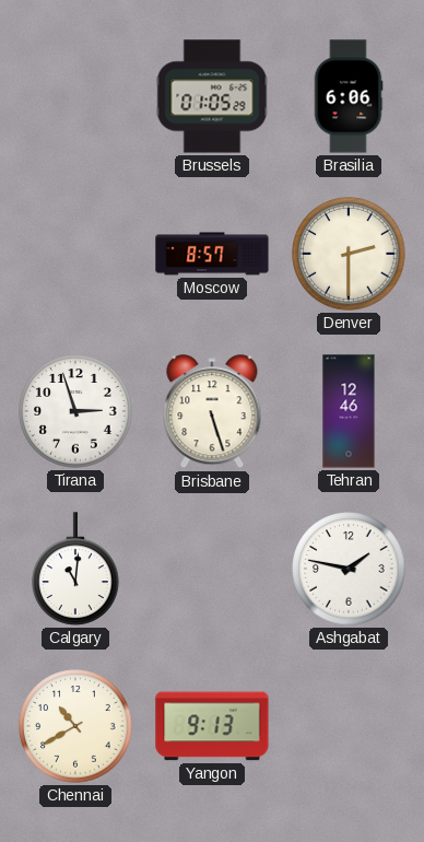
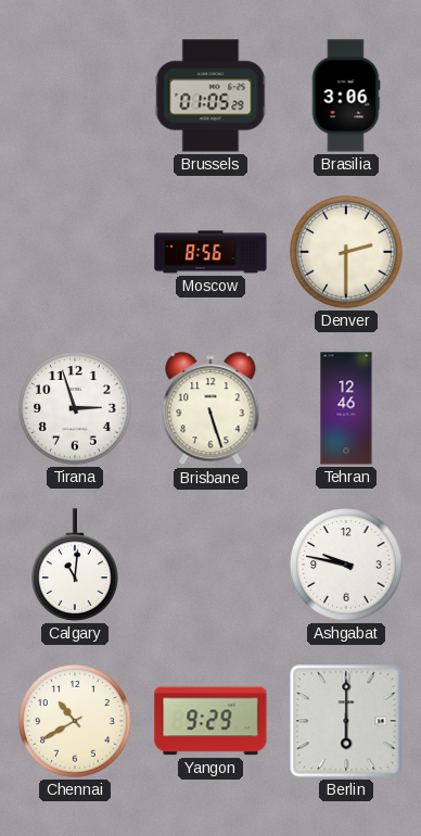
Brasilia: 6:06 -> 3:06
Moscow: 8:57 -> 8:56
Ashgabat: 1:47 -> 9:47
Yangon: 9:13 -> 9:29
Berlin: none -> 6:00
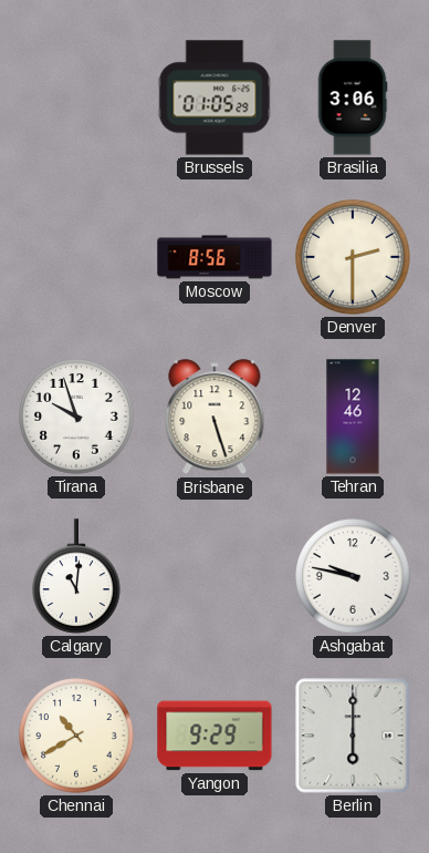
Tirana: 2:57 -> 9:57
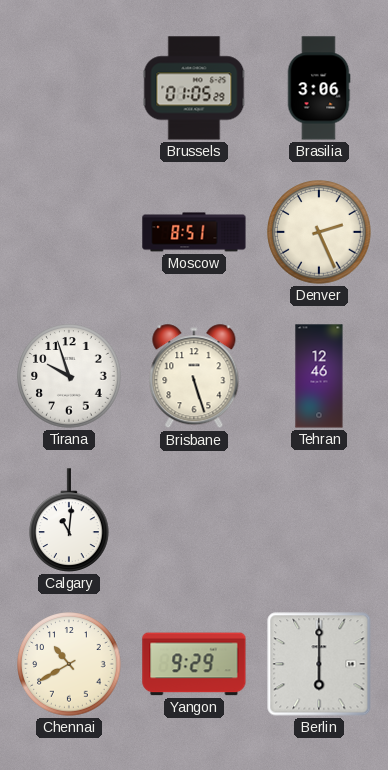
Moscow: 8:56 -> 8:51
Denver: 2:30 -> 2:26
Ashgabat: 9:47 -> none
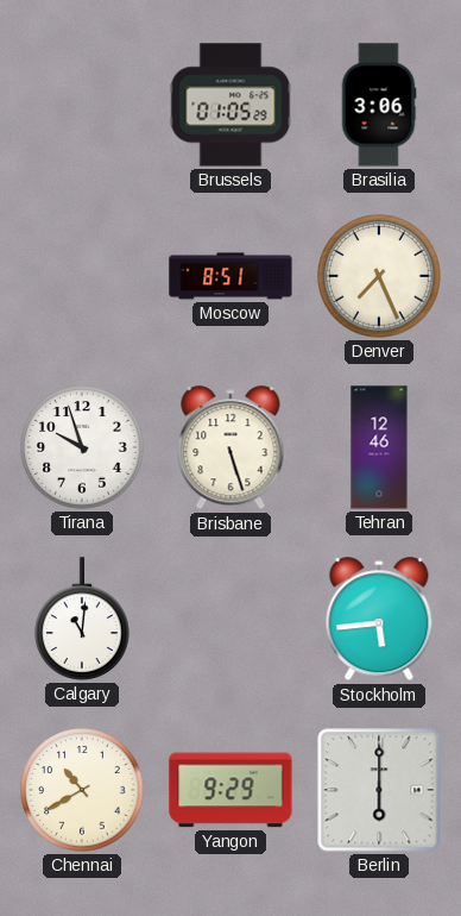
Denver: 2:26 -> 7:26
Stockholm: none -> 5:44
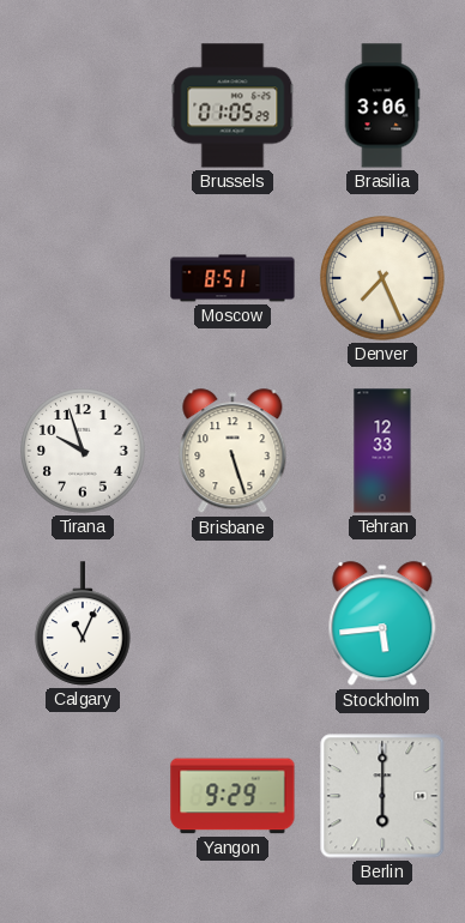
Tehran: 12:46 -> 12:33
Calgary: 11:01 -> 11:04
Chennai: 10:40 -> none
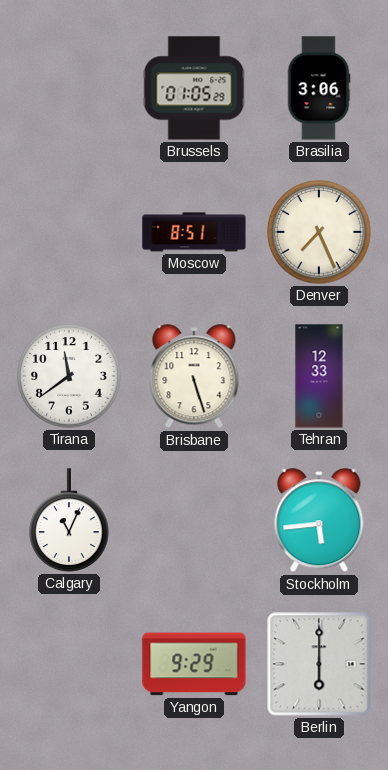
Tirana: 9:57 -> 11:39
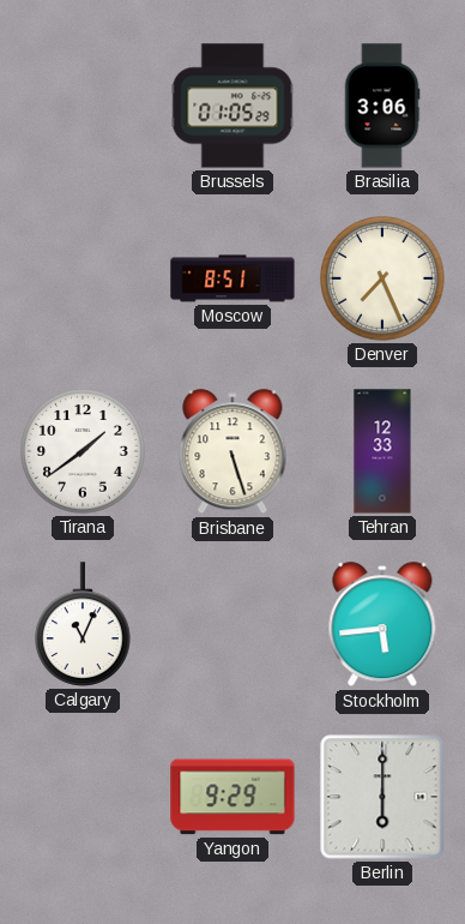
Tirana: 11:39 -> 1:39
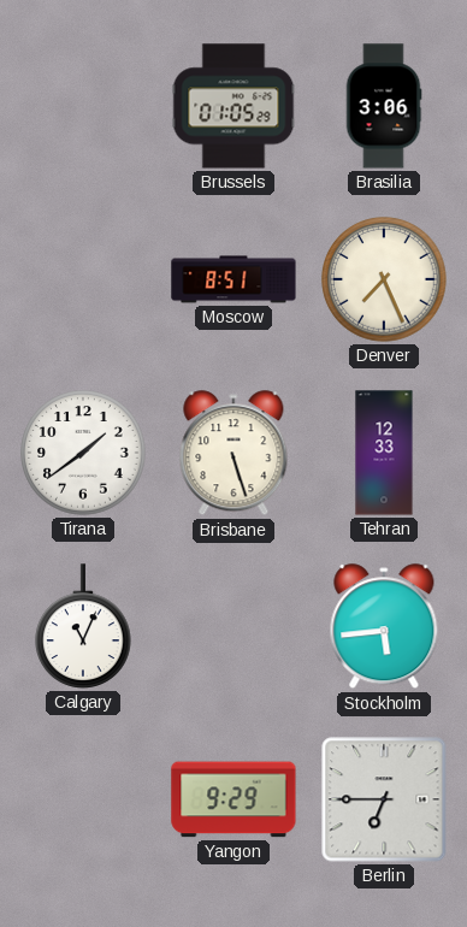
Berlin: 6:00 -> 6:45
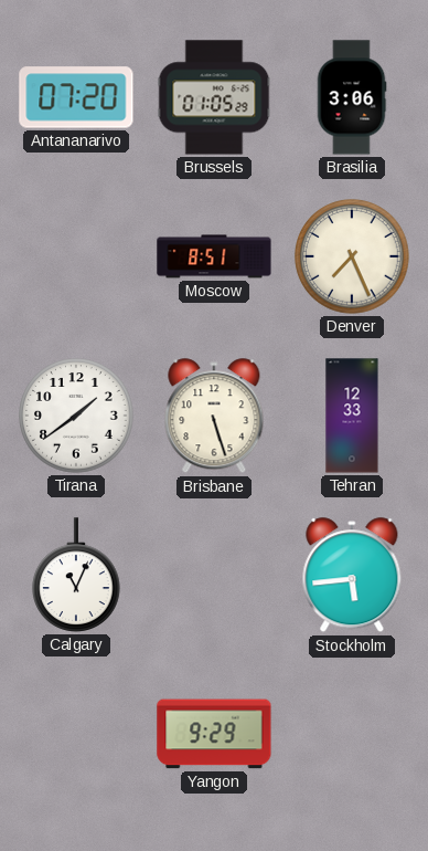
Antananarivo: none -> 07:20
Berlin: 6:45 -> none
